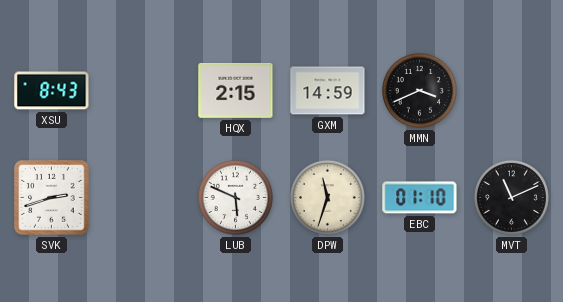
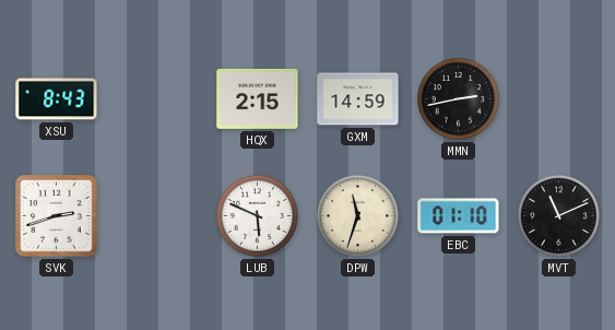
MMN: 3:41 -> 2:43
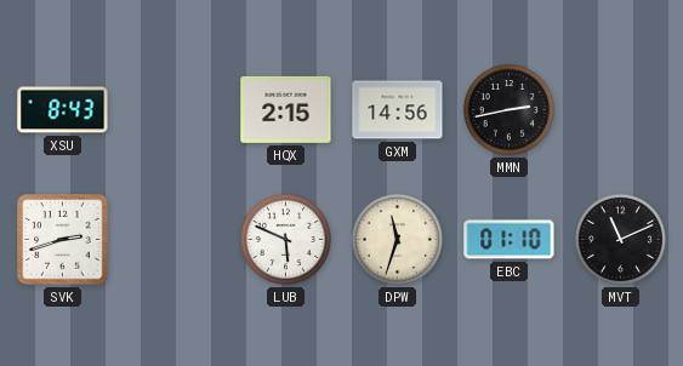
GXM: 14:59 -> 14:56
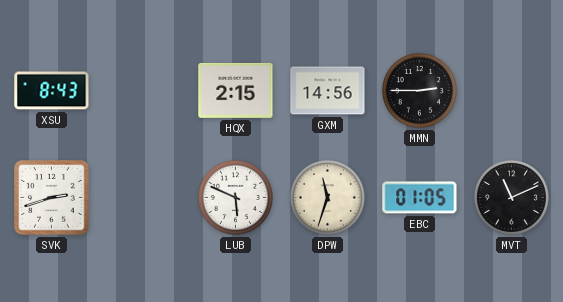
MMN: 2:43 -> 2:45
EBC: 01:10 -> 01:05
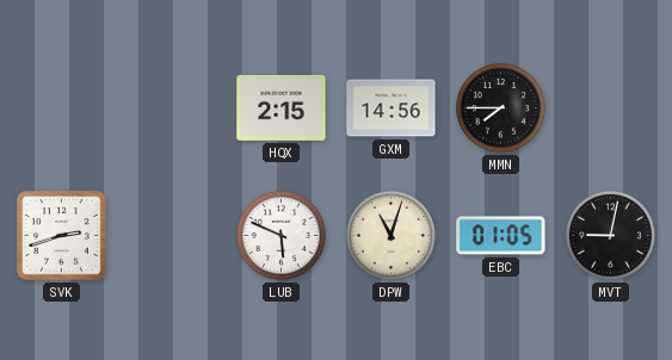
XSU: 8:43 -> none
MMN: 2:45 -> 7:45
DPW: 11:33 -> 11:03
MVT: 11:11 -> 9:02
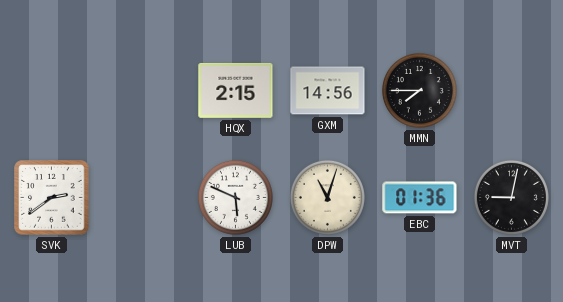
SVK: 2:42 -> 2:39
EBC: 01:05 -> 01:36
